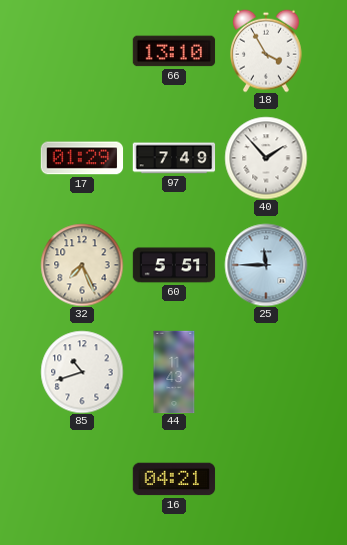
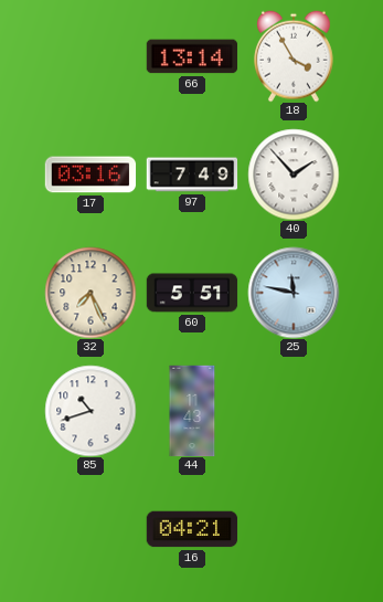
66: 13:10 -> 13:14
17: 01:29 -> 03:16
25: 11:45 -> 11:47
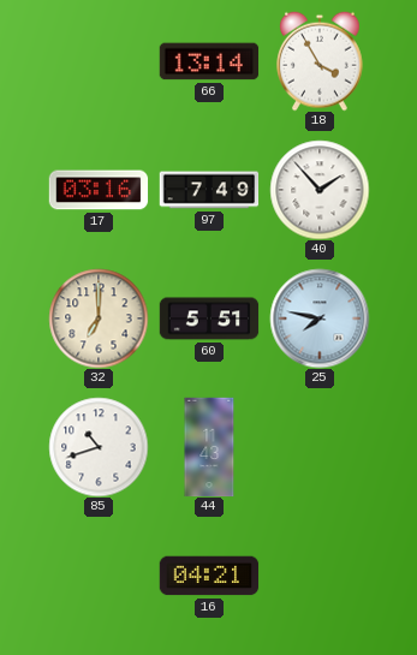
32: 7:26 -> 7:00
25: 11:47 -> 7:47
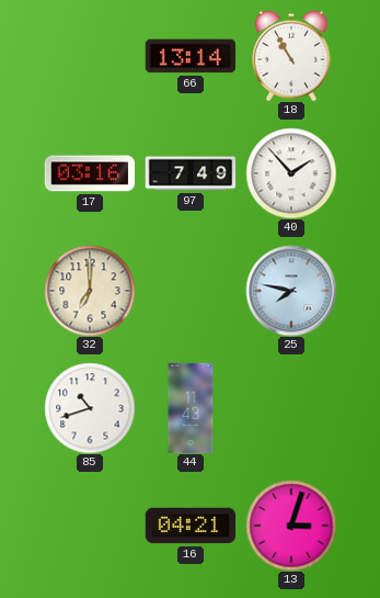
18: 3:55 -> 10:55
60: 5:51 -> none
13: none -> 3:03
